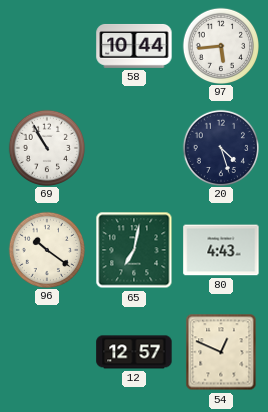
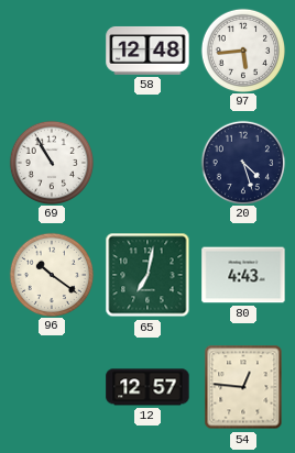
58: 10:44 -> 12:48
54: 12:49 -> 12:46
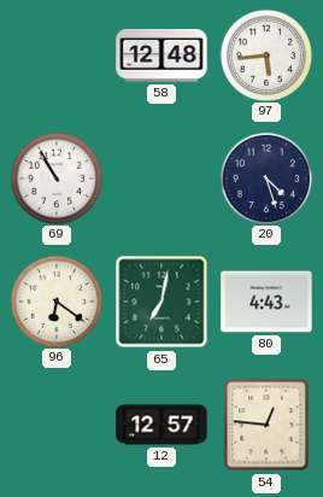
96: 10:21 -> 6:21
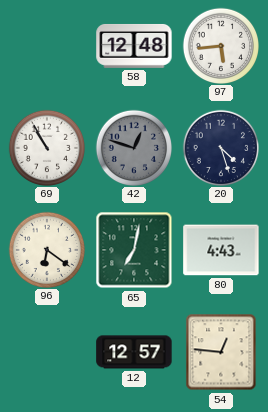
42: none -> 12:48
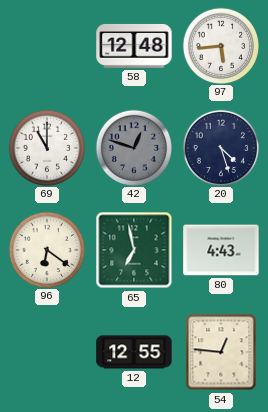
69: 10:55 -> 11:00
65: 7:02 -> 6:58
12: 12:57 -> 12:55
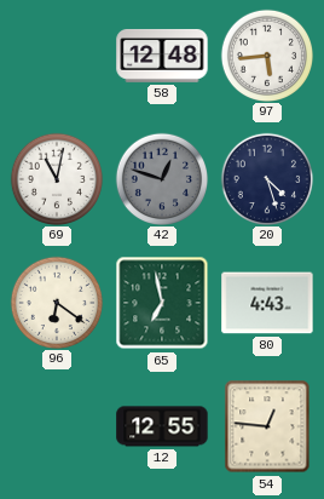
69: 11:00 -> 11:02
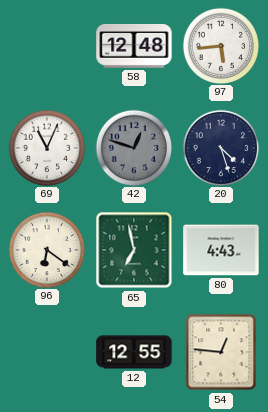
69: 11:02 -> 11:04
